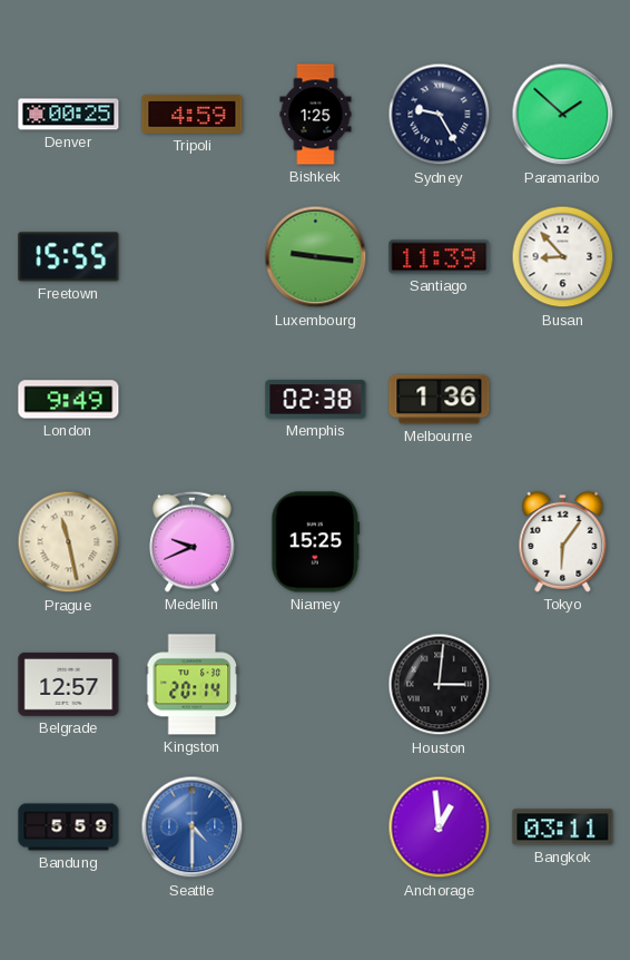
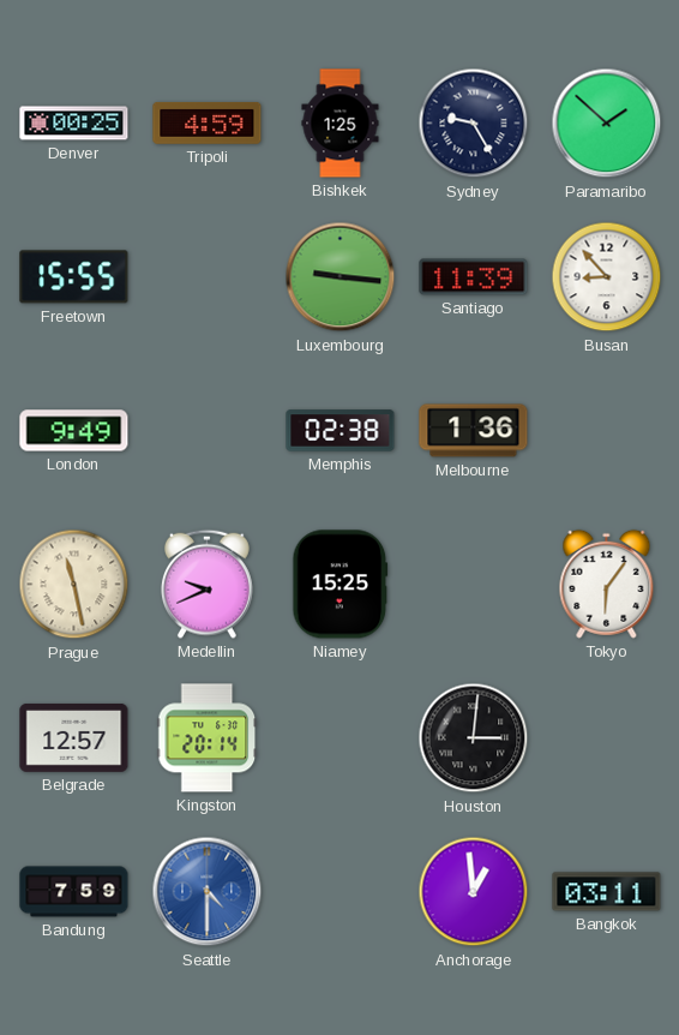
Bandung: 5:59 -> 7:59
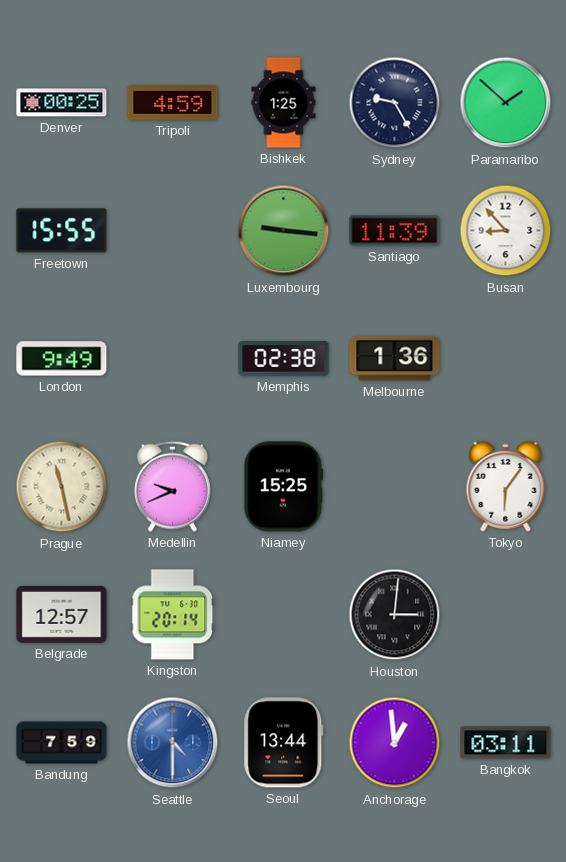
Seoul: none -> 13:44
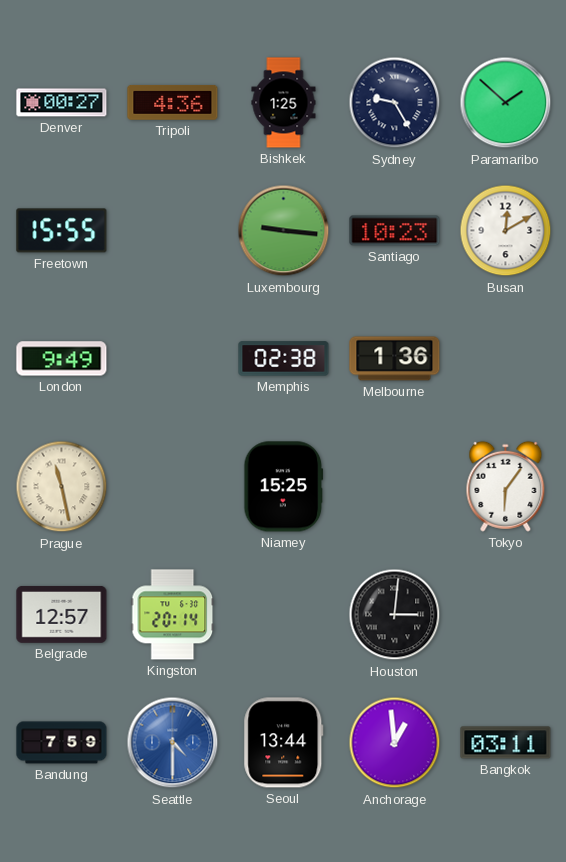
Denver: 00:25 -> 00:27
Tripoli: 4:59 -> 4:36
Santiago: 11:39 -> 10:23
Busan: 8:53 -> 12:10
Medellin: 9:41 -> none
